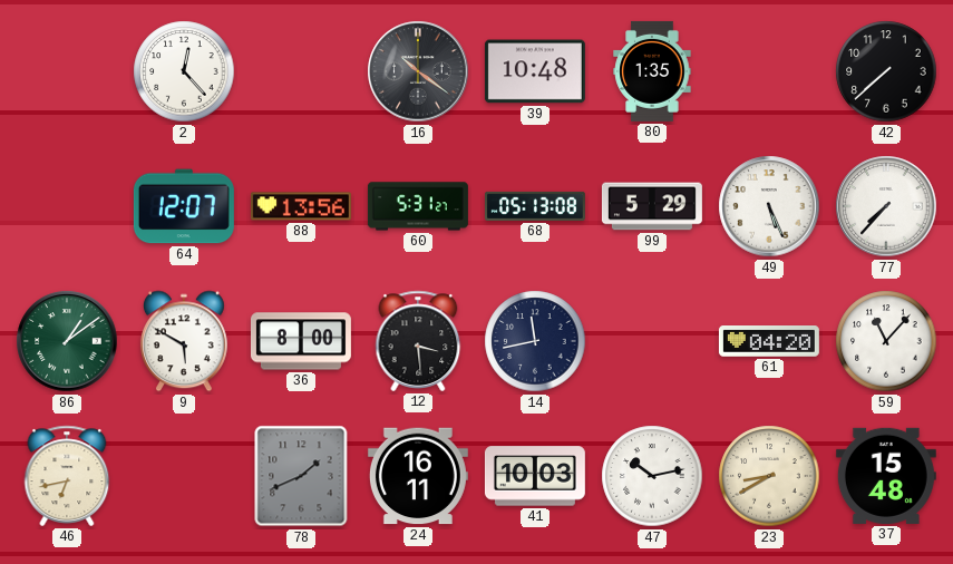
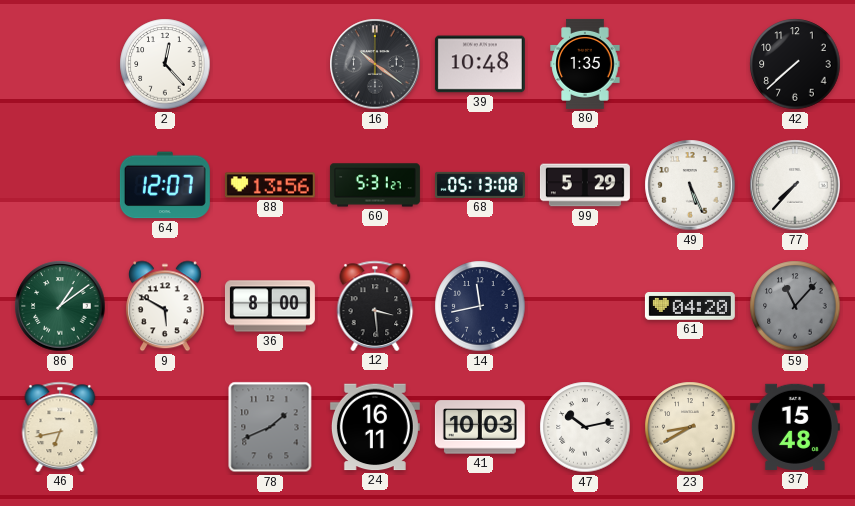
59 dial: white -> grey
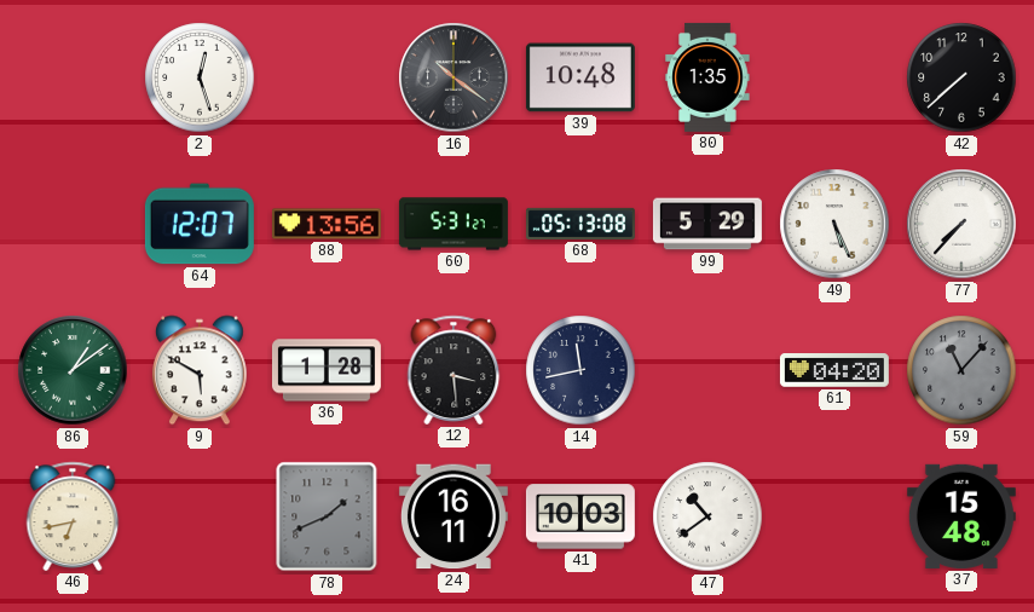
2: 12:23 -> 12:27
36: 8:00 -> 1:28
47: 10:13 -> 10:39
23: 8:40 -> none
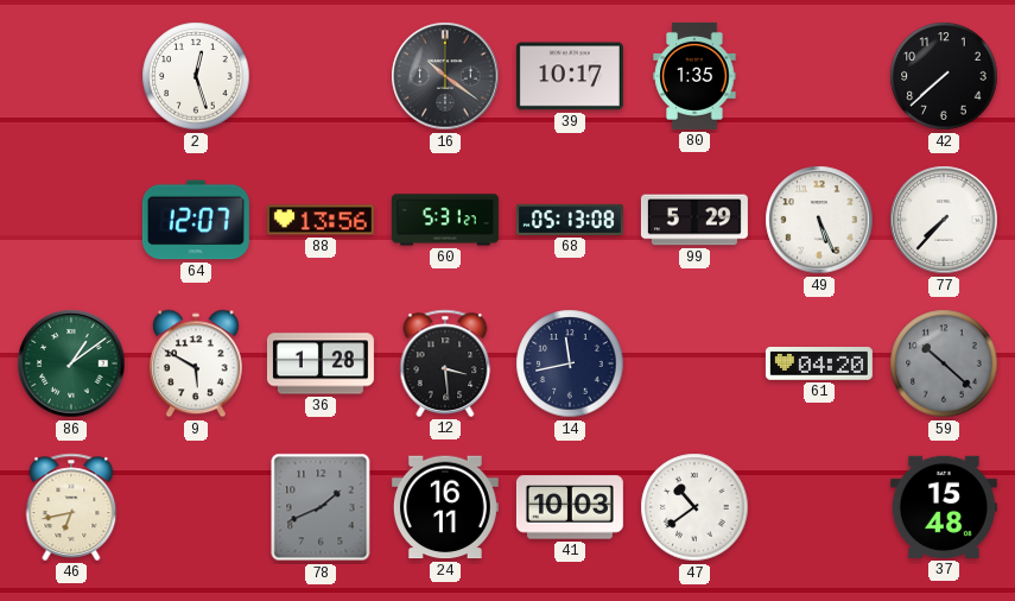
39: 10:48 -> 10:17
59: 11:07 -> 10:22
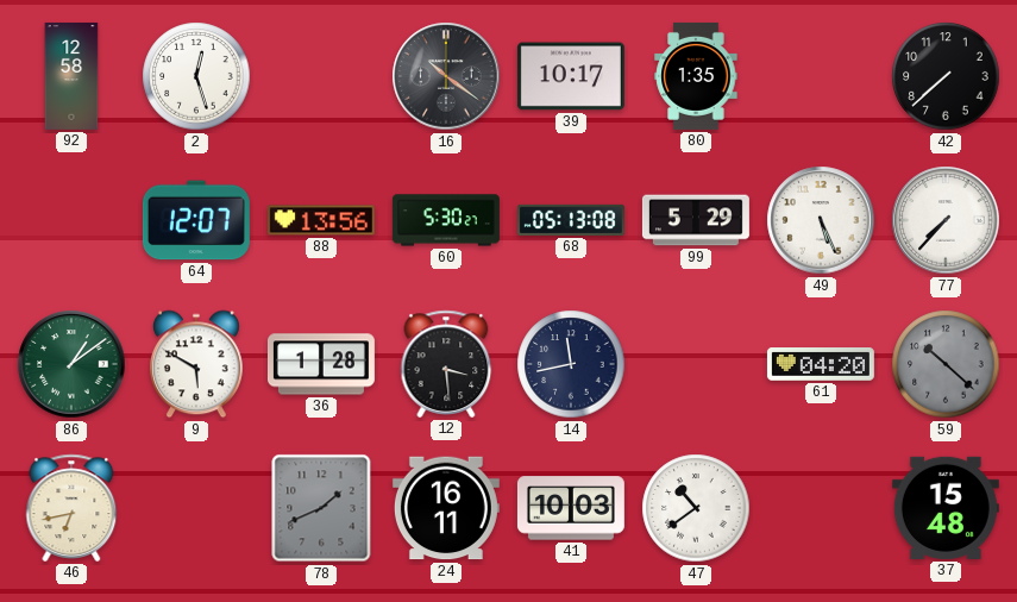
92: none -> 12:58
60: 5:31 -> 5:30
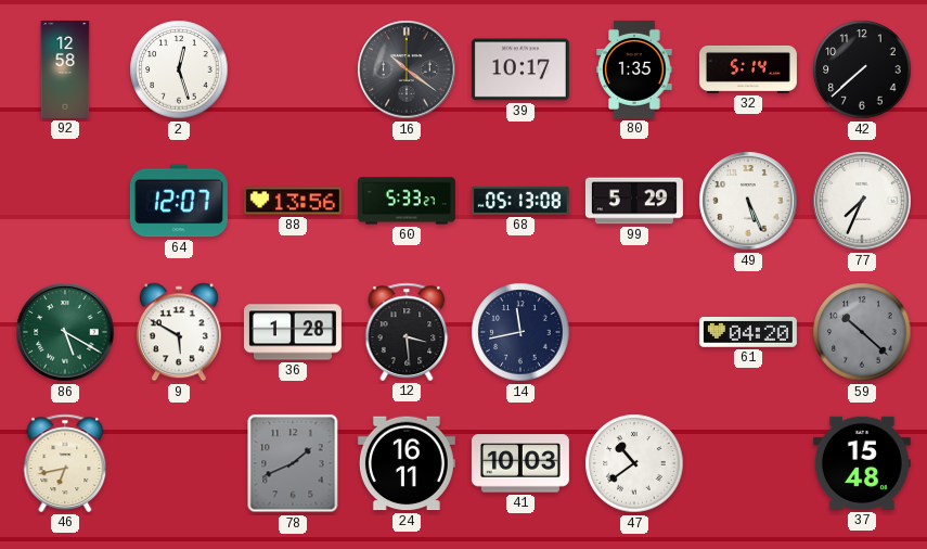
32: none -> 5:14
60: 5:30 -> 5:33
77: 7:37 -> 7:34
86: 1:09 -> 5:20
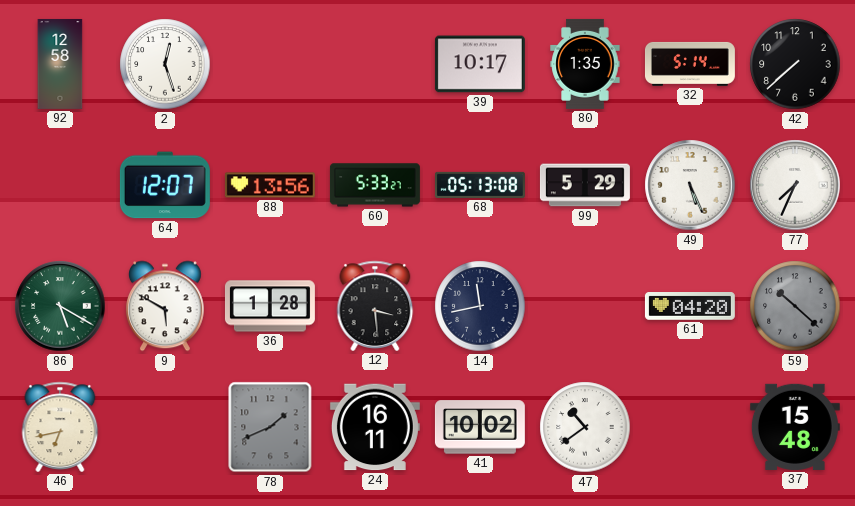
16: 10:21 -> none
41: 10:03 -> 10:02
